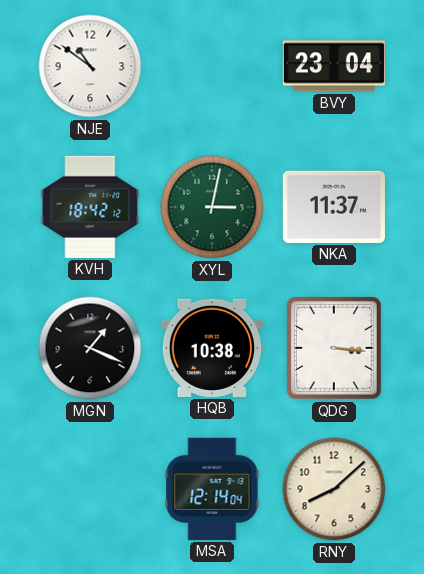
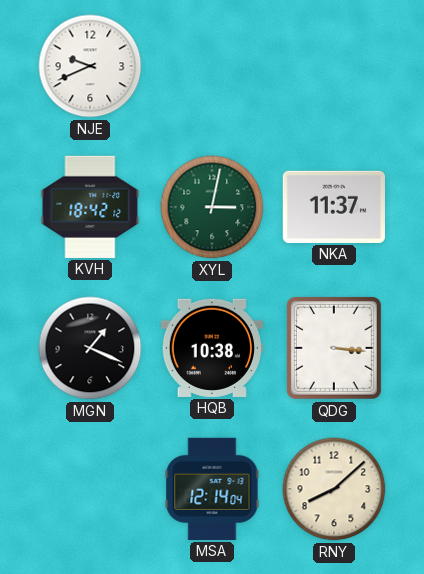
NJE: 10:51 -> 9:41
BVY: 23:04 -> none
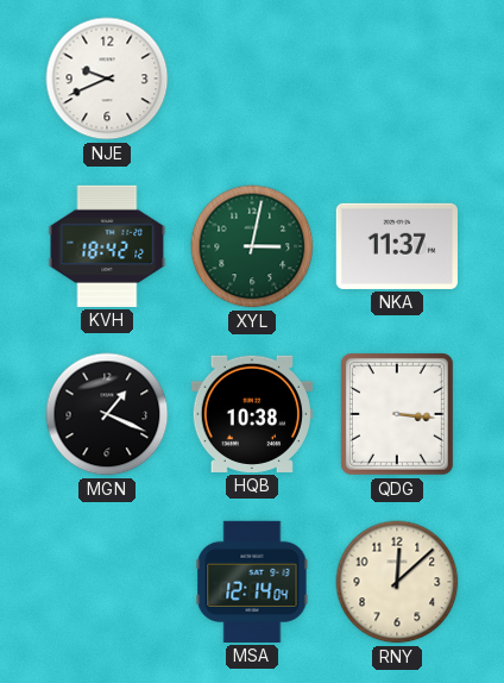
RNY: 8:08 -> 12:08
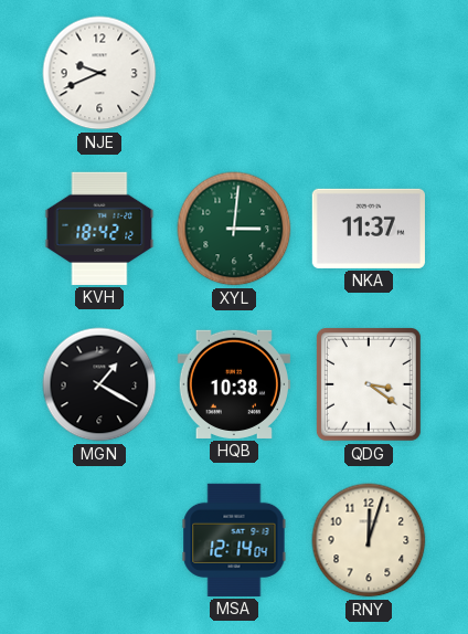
XYL: 3:02 -> 3:01
MGN: 1:19 -> 1:20
QDG: 3:16 -> 3:21
RNY: 12:08 -> 12:03
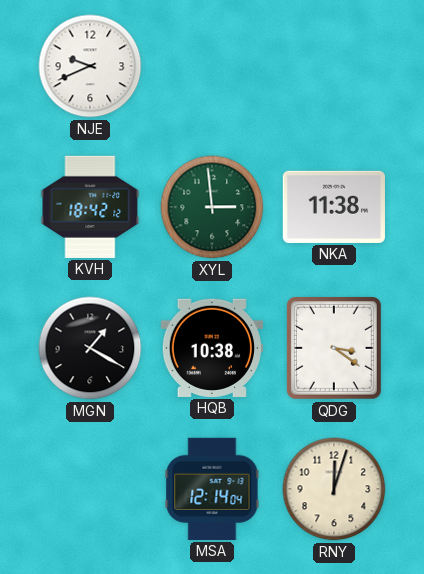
XYL: 3:01 -> 2:59
NKA: 11:37 -> 11:38
